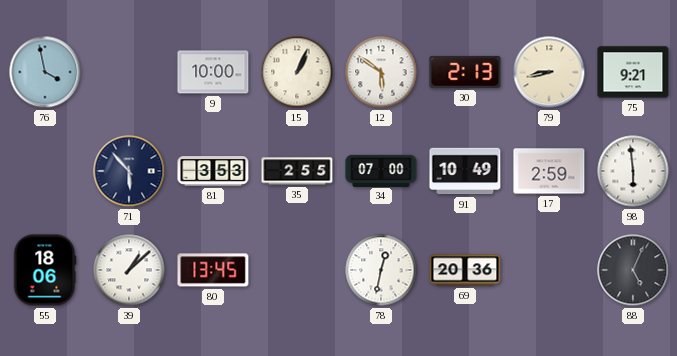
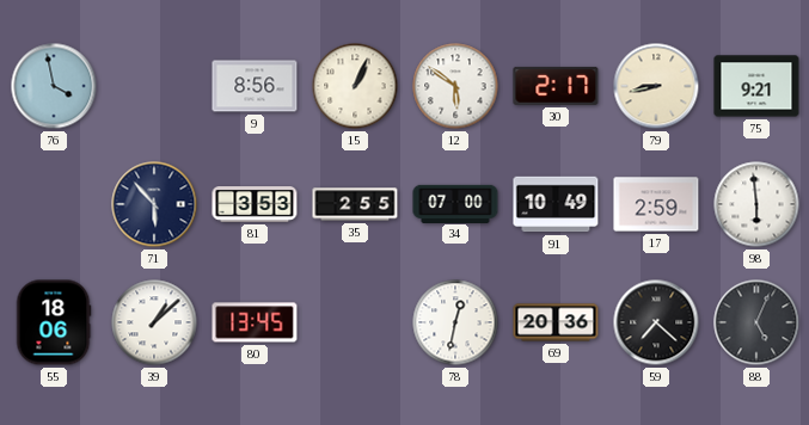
9: 10:00 -> 8:56
30: 2:13 -> 2:17
59: none -> 7:22
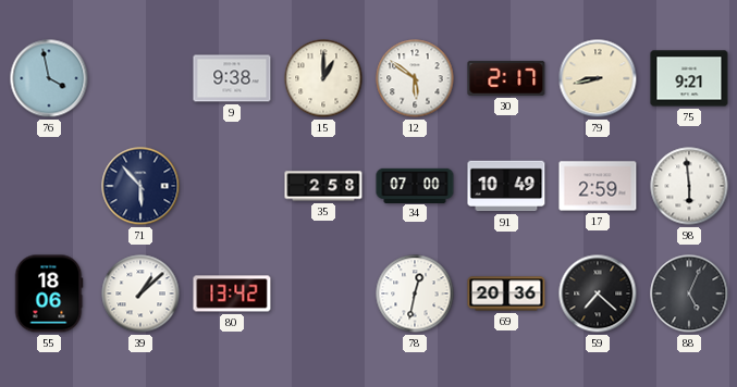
9: 8:56 -> 9:38
15: 1:04 -> 1:00
81: 3:53 -> none
35: 2:55 -> 2:58
80: 13:45 -> 13:42
